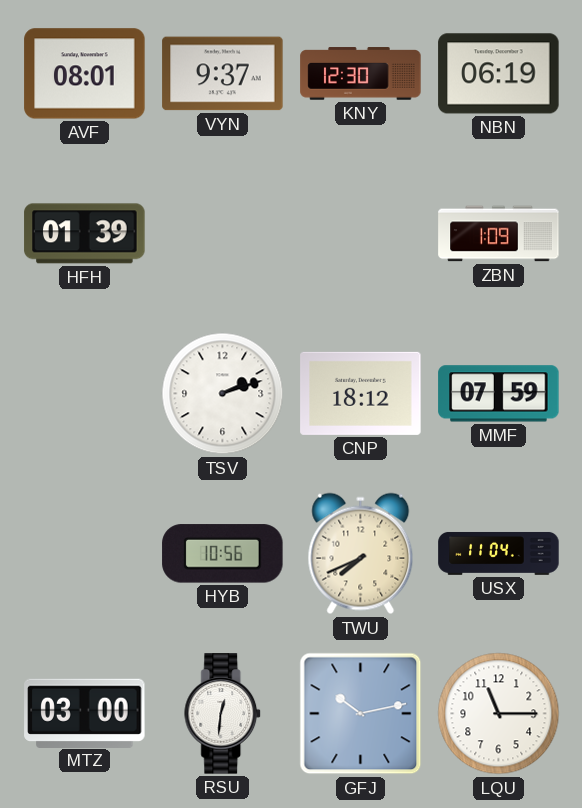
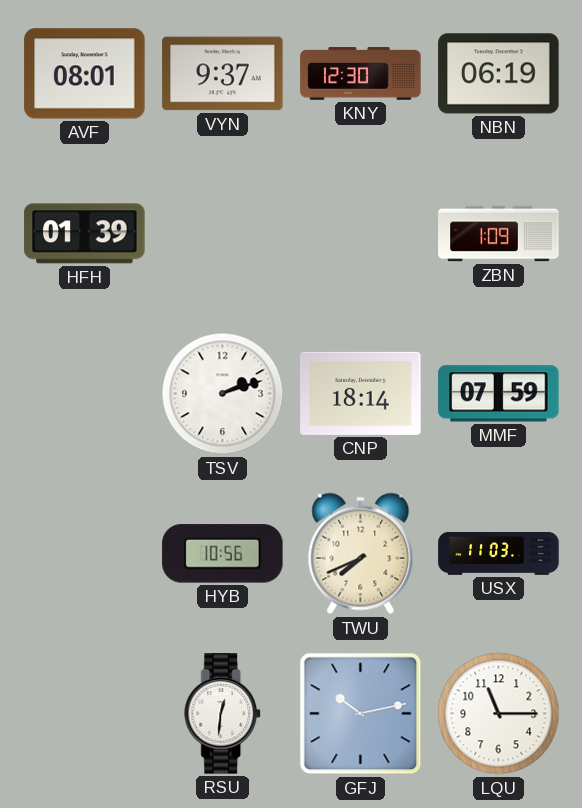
CNP: 18:12 -> 18:14
USX: 11:04 -> 11:03
MTZ: 03:00 -> none
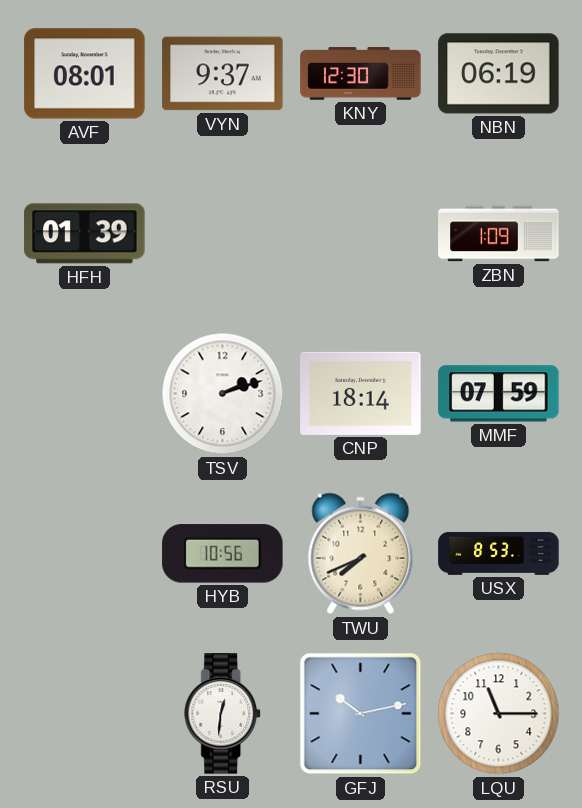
USX: 11:03 -> 8:53
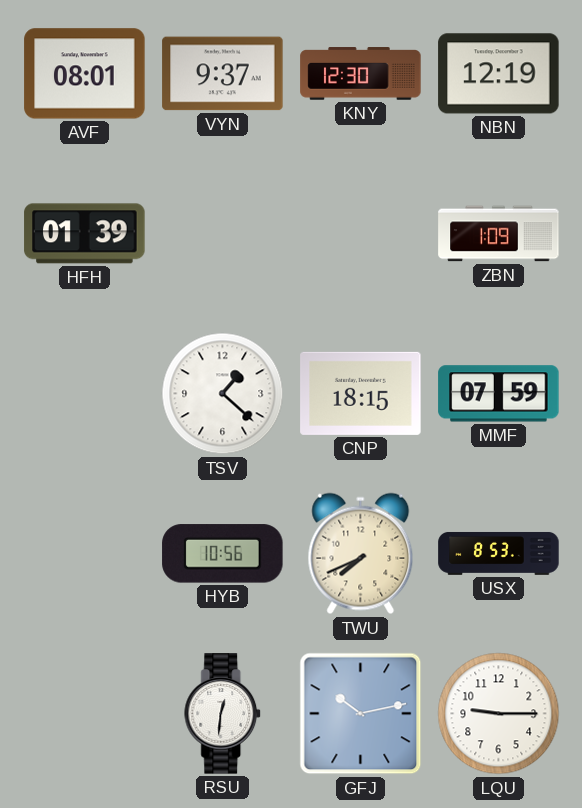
NBN: 06:19 -> 12:19
TSV: 2:12 -> 1:22
CNP: 18:14 -> 18:15
LQU: 11:15 -> 9:15
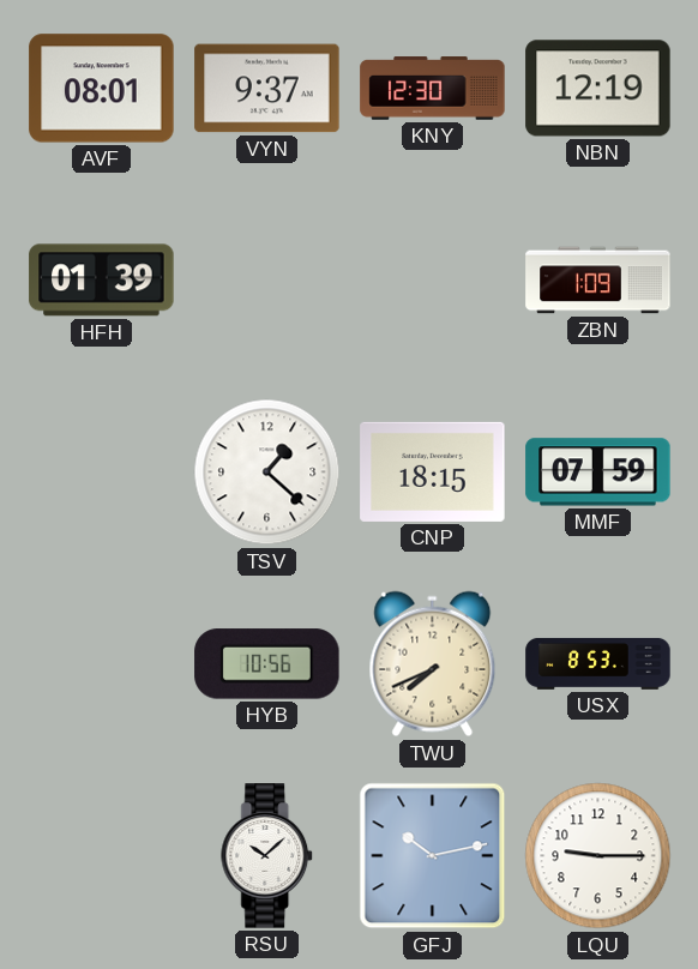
RSU: 12:31 -> 10:08
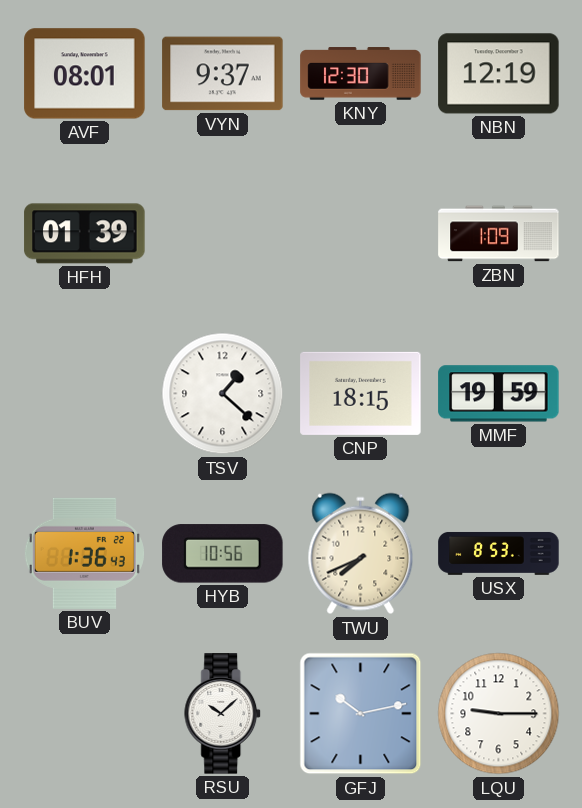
MMF: 07:59 -> 19:59
BUV: none -> 1:36
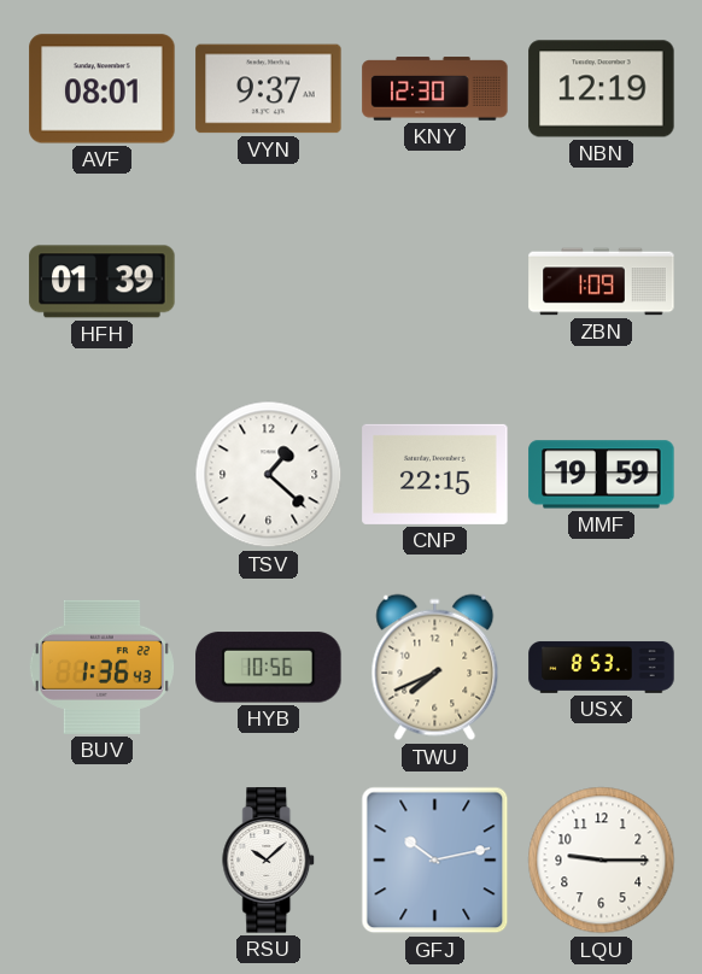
CNP: 18:15 -> 22:15
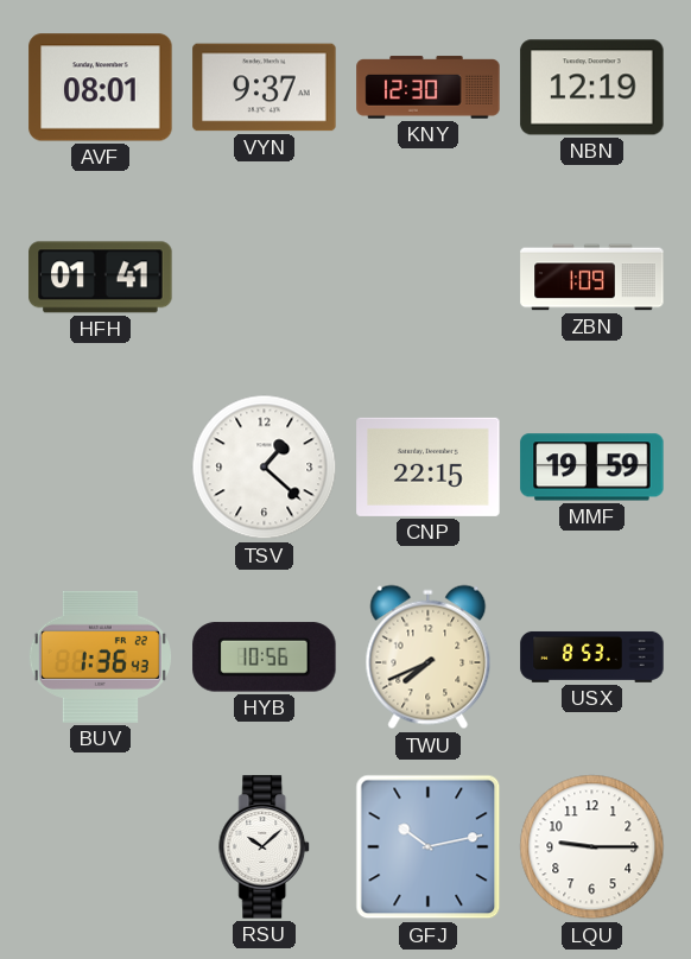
HFH: 01:39 -> 01:41
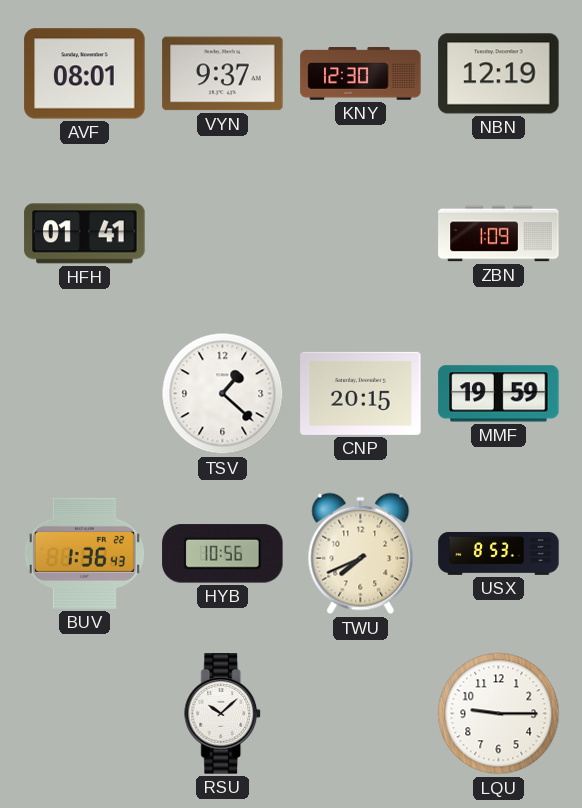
CNP: 22:15 -> 20:15
GFJ: 10:13 -> none
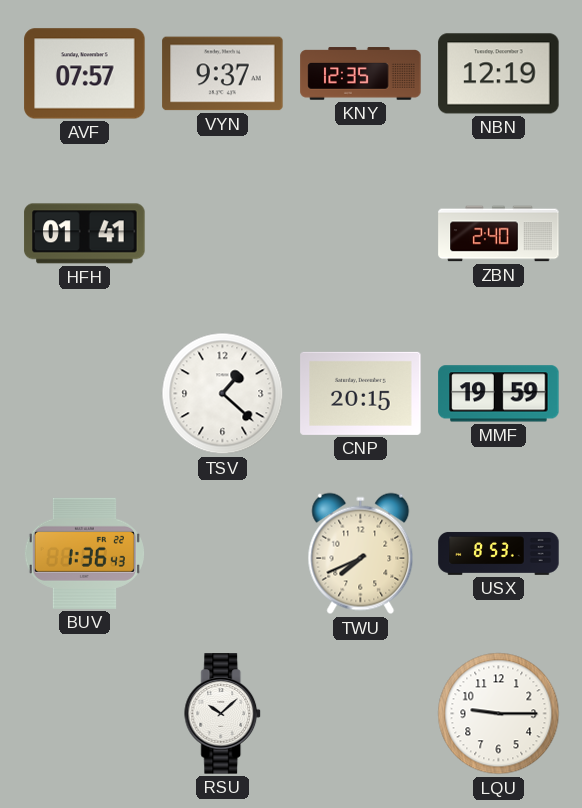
AVF: 08:01 -> 07:57
KNY: 12:30 -> 12:35
ZBN: 1:09 -> 2:40
HYB: 10:56 -> none
